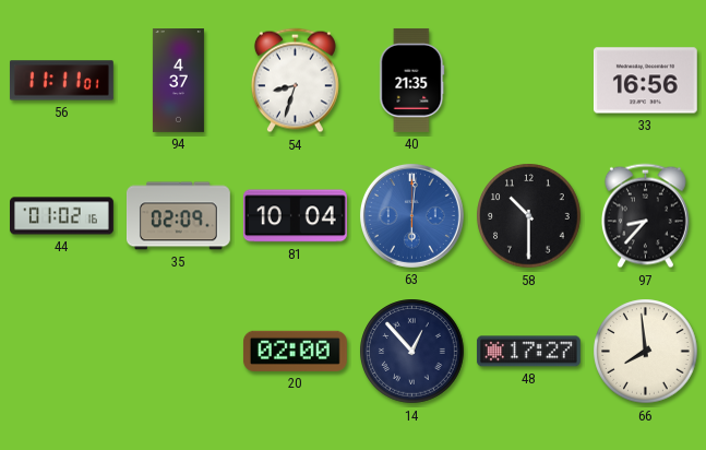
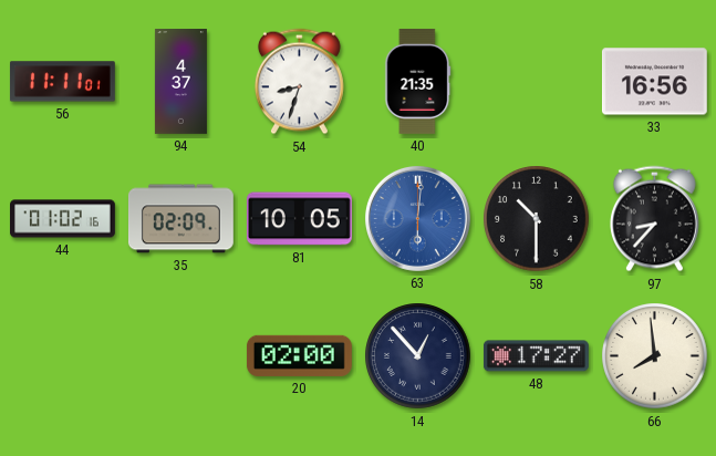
81: 10:04 -> 10:05
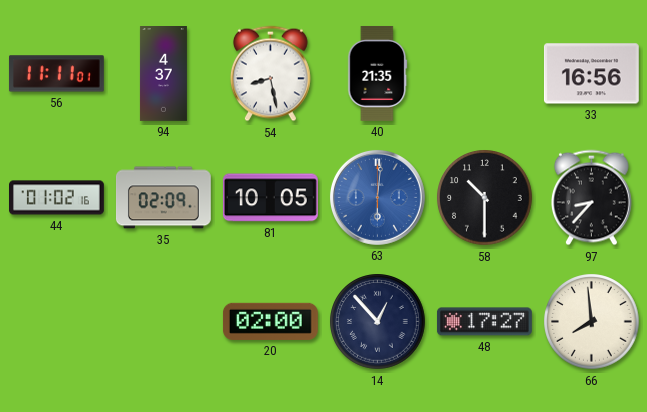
54: 8:33 -> 8:28
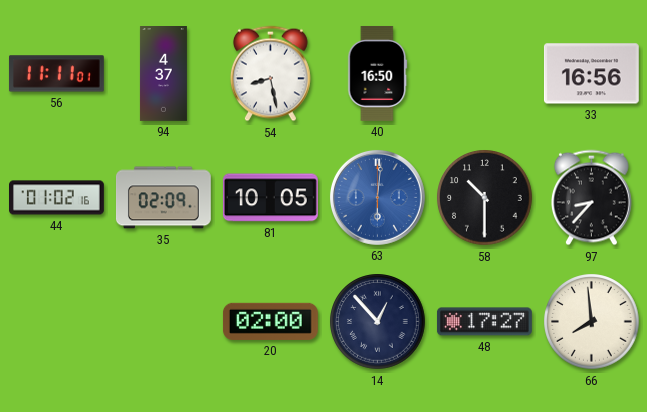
40: 21:35 -> 16:50
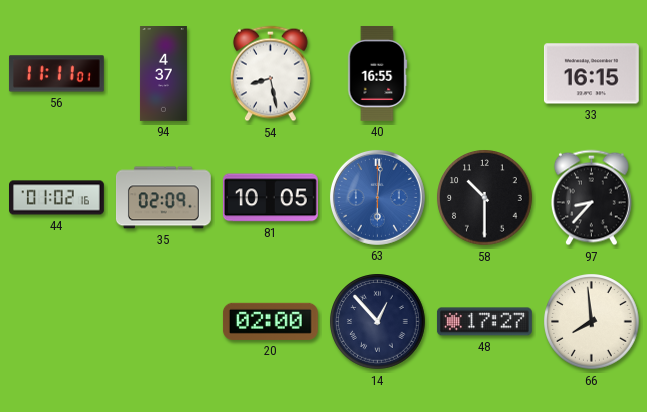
40: 16:50 -> 16:55
33: 16:56 -> 16:15
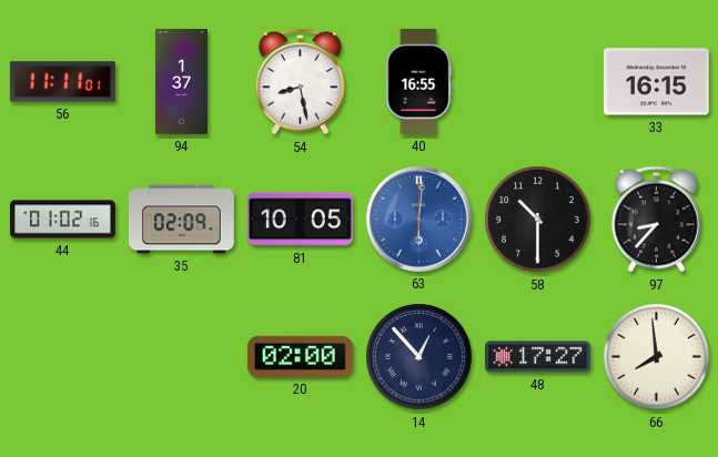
94: 4:37 -> 1:37
